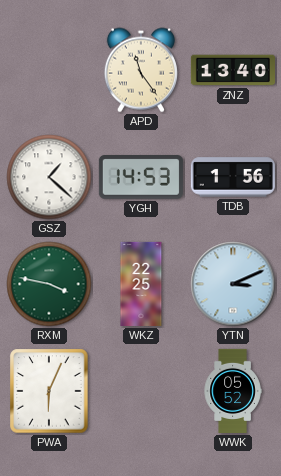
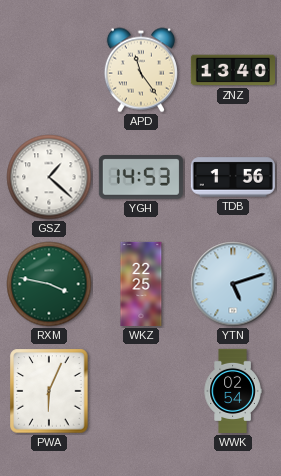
YTN: 3:11 -> 5:12
WWK: 05:52 -> 02:54
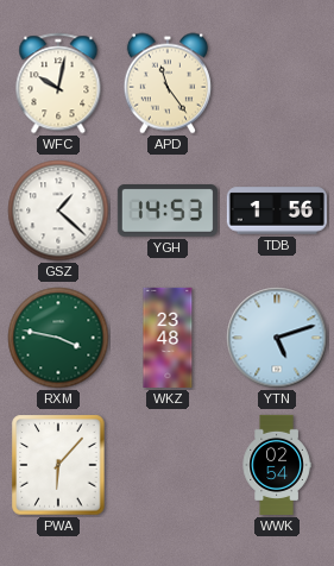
WFC: none -> 10:02
ZNZ: 13:40 -> none
WKZ: 22:25 -> 23:48
PWA: 6:04 -> 6:07
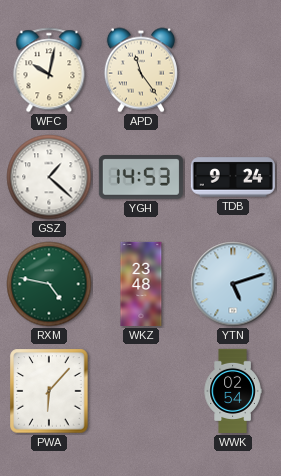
TDB: 1:56 -> 9:24
RXM: 3:47 -> 4:47
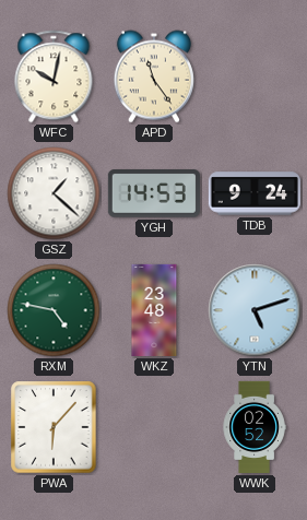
WWK: 02:54 -> 02:52
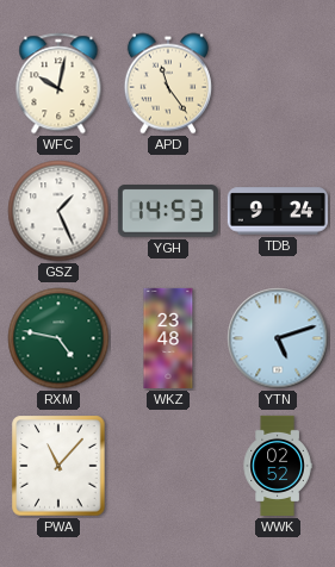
GSZ: 1:22 -> 1:26
PWA: 6:07 -> 11:07
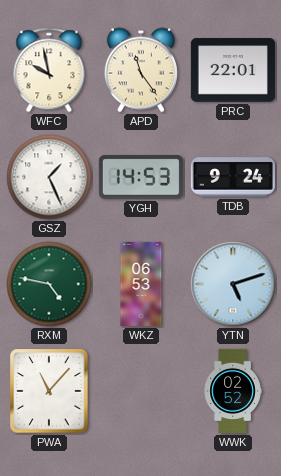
WFC: 10:02 -> 9:58
PRC: none -> 22:01
WKZ: 23:48 -> 06:53
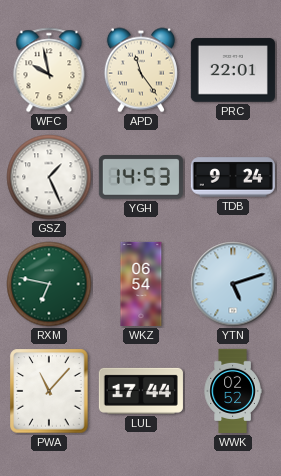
RXM: 4:47 -> 6:47
WKZ: 06:53 -> 06:54
LUL: none -> 17:44
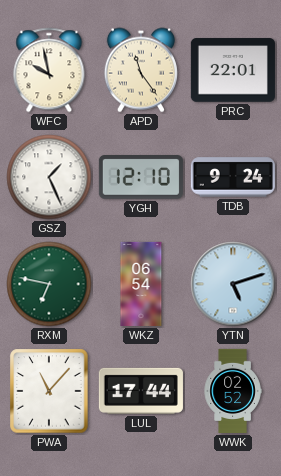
YGH: 14:53 -> 12:10
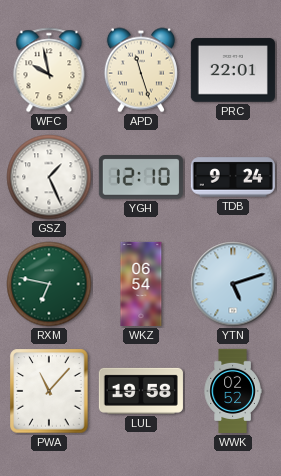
APD: 11:24 -> 11:27
LUL: 17:44 -> 19:58
